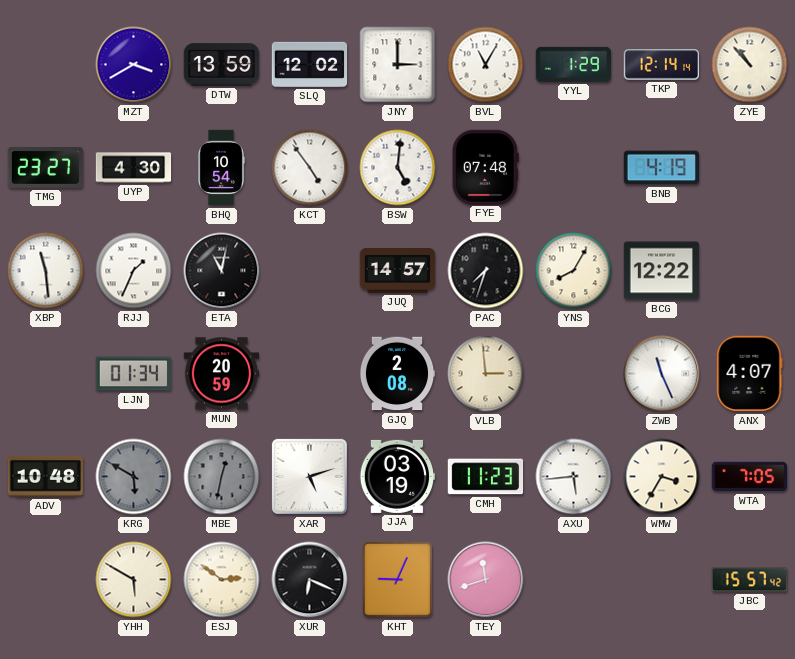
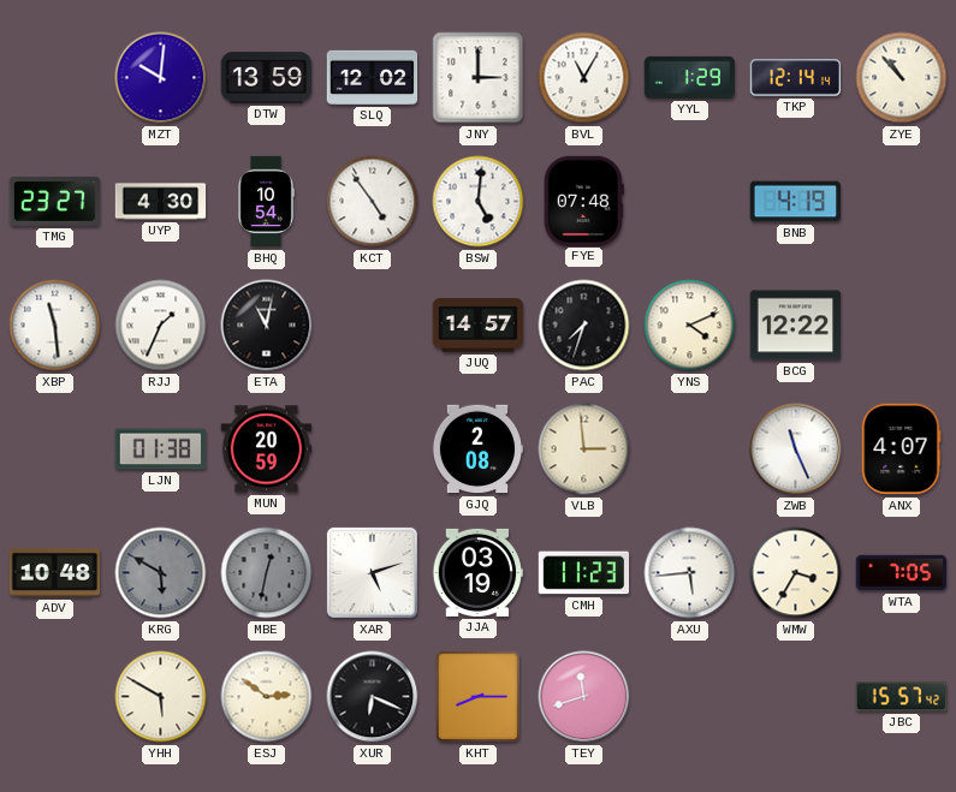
MZT: 3:40 -> 10:01
YNS: 8:05 -> 4:11
LJN: 01:34 -> 01:38
KHT: 9:04 -> 8:15
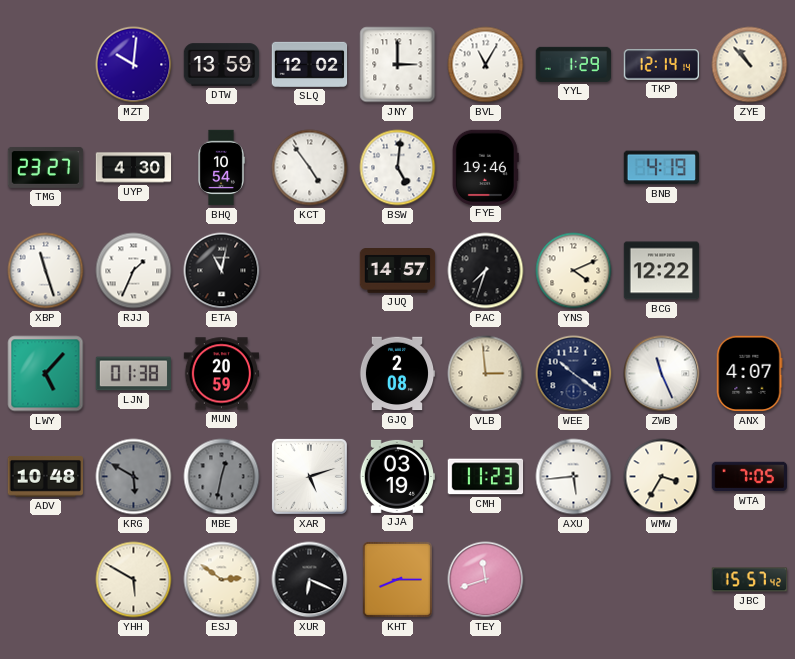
FYE: 07:48 -> 19:46
XBP: 11:29 -> 11:27
LWY: none -> 5:07
WEE: none -> 10:21
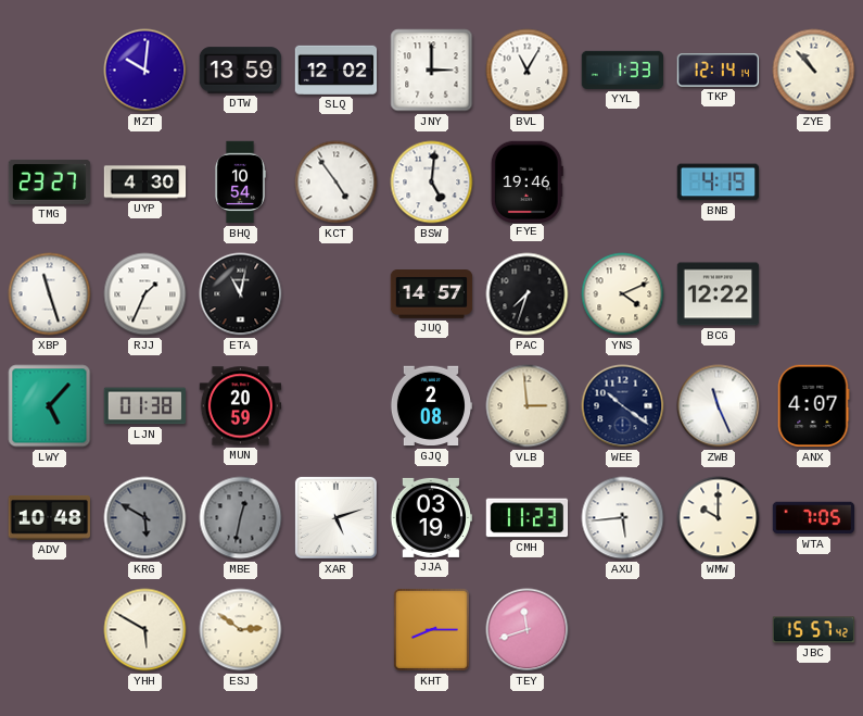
YYL: 1:29 -> 1:33
WMW: 3:35 -> 10:00
XUR: 6:19 -> none
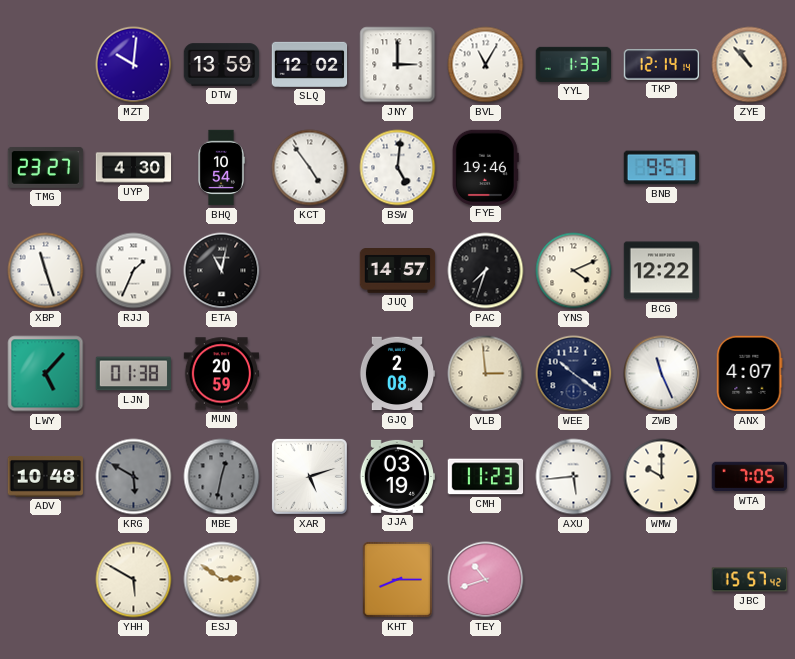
BNB: 4:19 -> 9:57
TEY: 11:42 -> 10:42
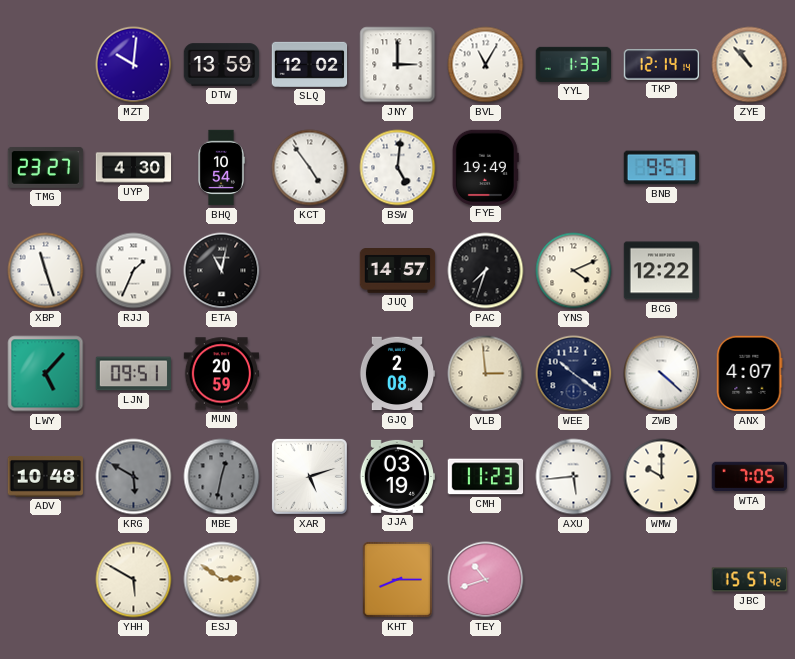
FYE: 19:46 -> 19:49
LJN: 01:38 -> 09:51
ZWB: 11:26 -> 4:22
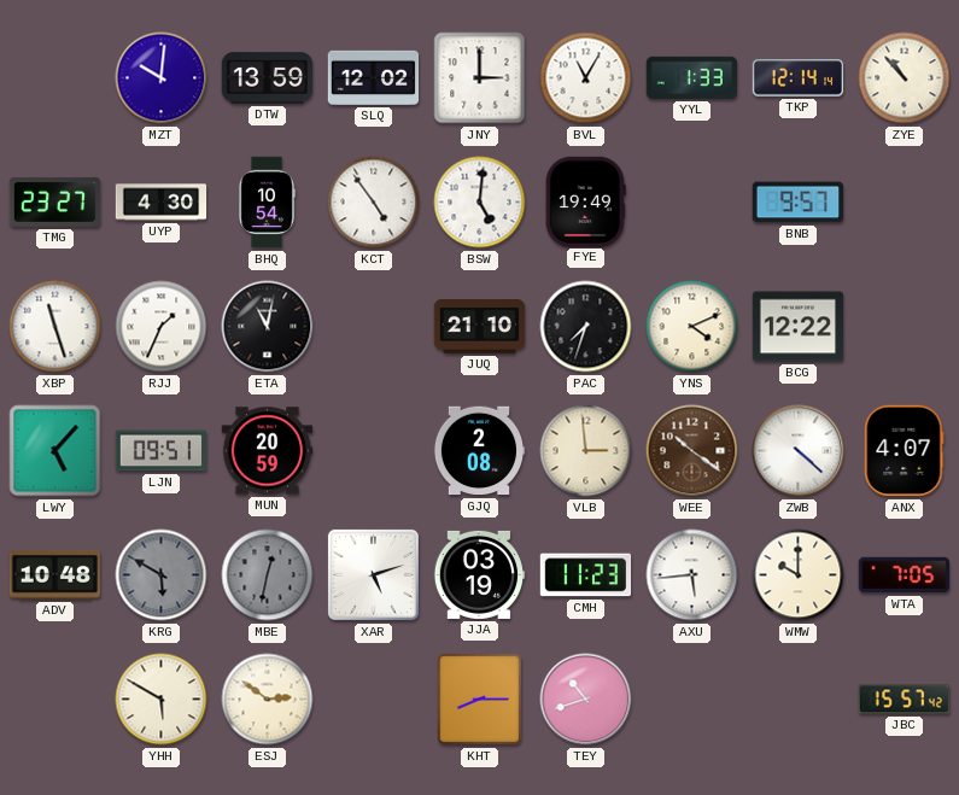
JUQ: 14:57 -> 21:10
WEE dial: navy -> brown
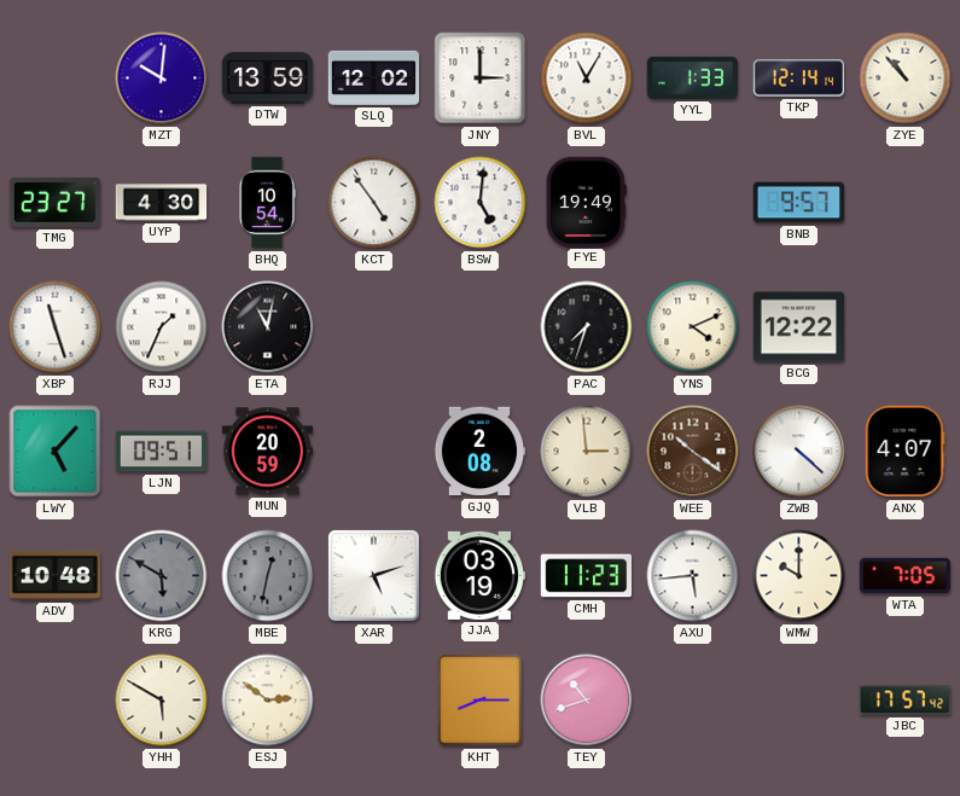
JUQ: 21:10 -> none
JBC: 15:57 -> 17:57
